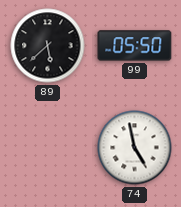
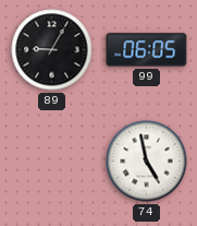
89: 5:38 -> 9:05
99: 05:50 -> 06:05
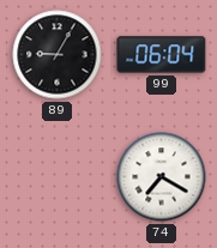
99: 06:05 -> 06:04
74: 4:58 -> 7:20
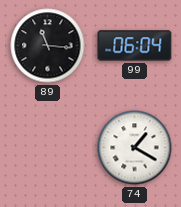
89: 9:05 -> 11:16
74: 7:20 -> 1:20
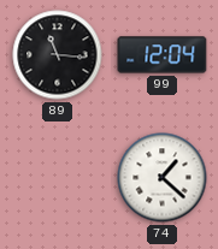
99: 06:04 -> 12:04
74: 1:20 -> 1:22
